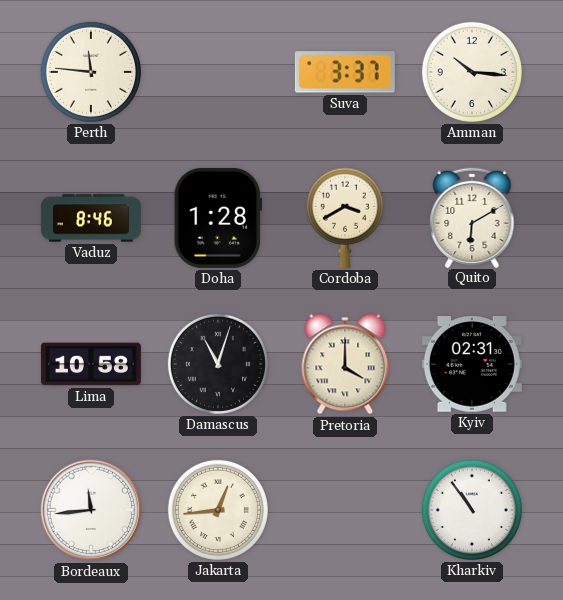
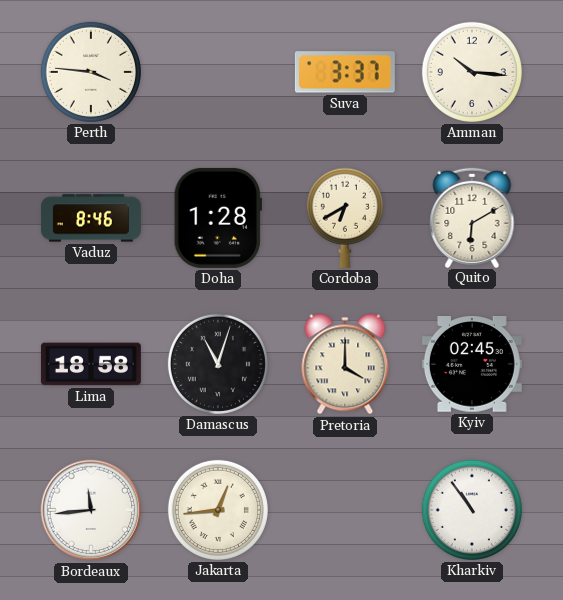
Perth: 11:46 -> 3:46
Cordoba: 3:40 -> 6:40
Lima: 10:58 -> 18:58
Kyiv: 02:31 -> 02:45
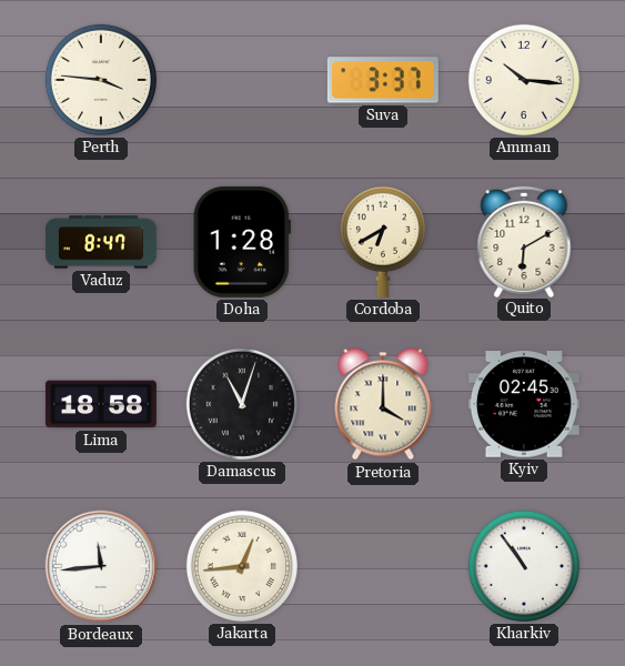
Vaduz: 8:46 -> 8:47
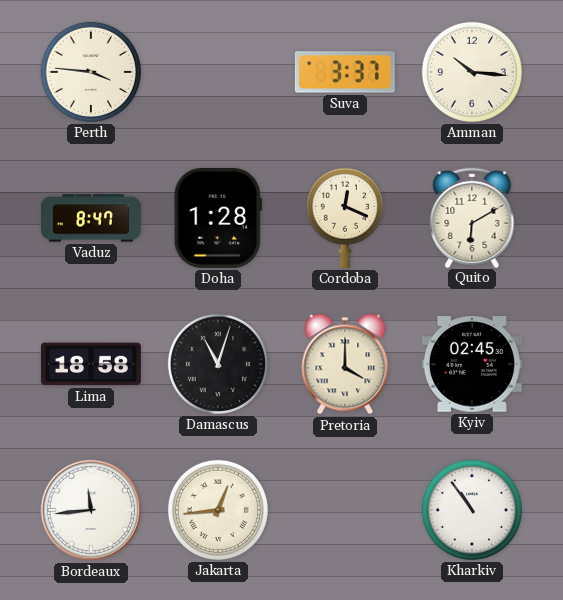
Cordoba: 6:40 -> 12:19
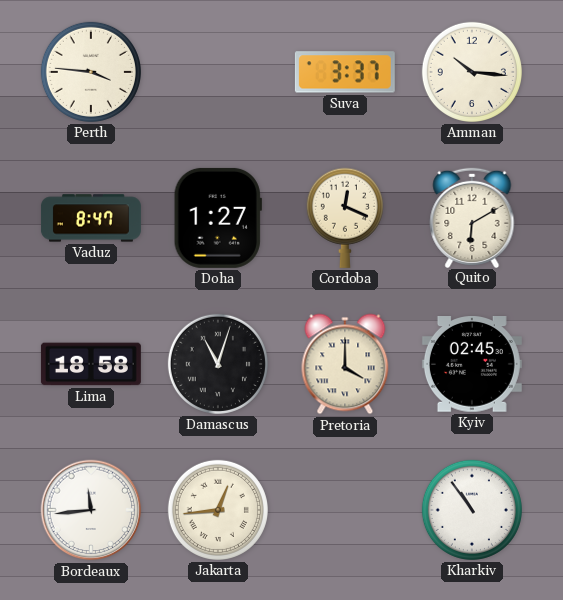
Doha: 1:28 -> 1:27
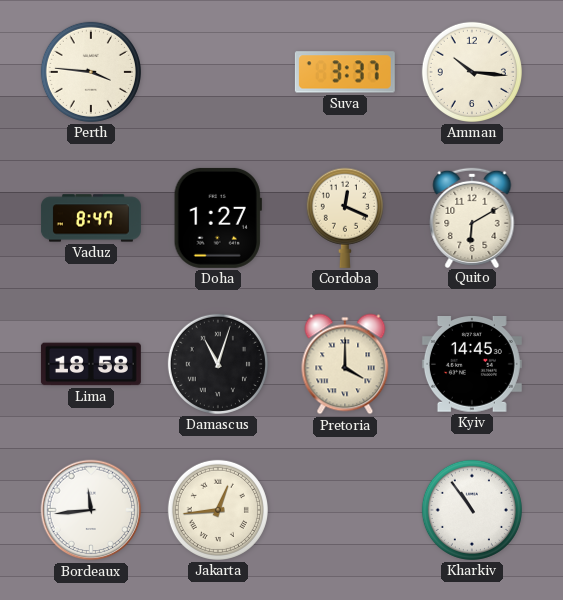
Kyiv: 02:45 -> 14:45
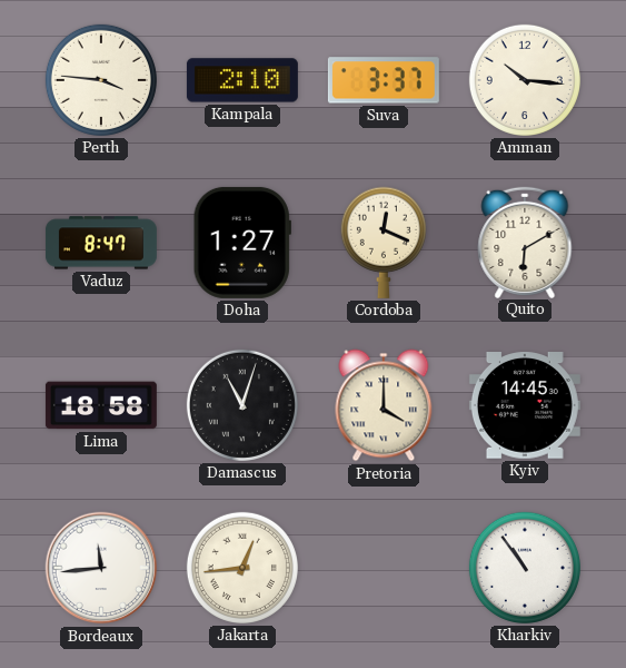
Kampala: none -> 2:10
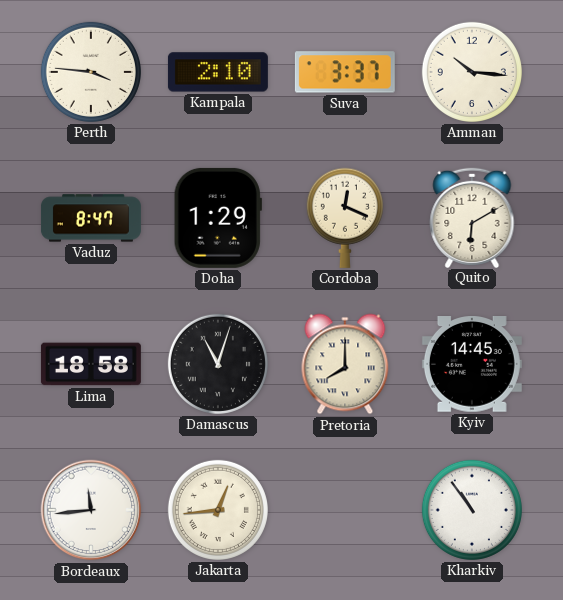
Doha: 1:27 -> 1:29
Pretoria: 4:00 -> 8:00
